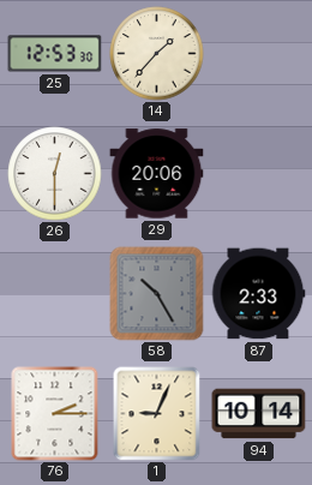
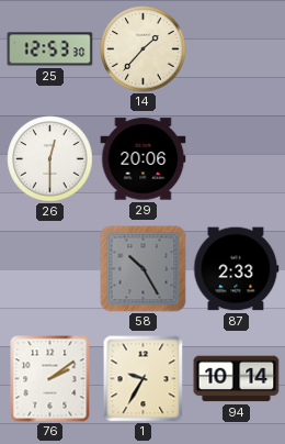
76: 2:15 -> 2:09
1: 9:04 -> 9:35
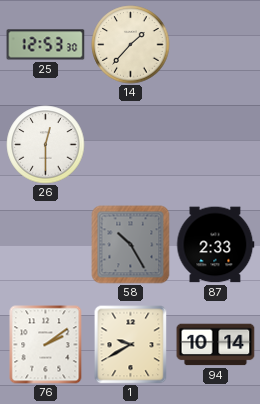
29: 20:06 -> none
1: 9:35 -> 9:40
